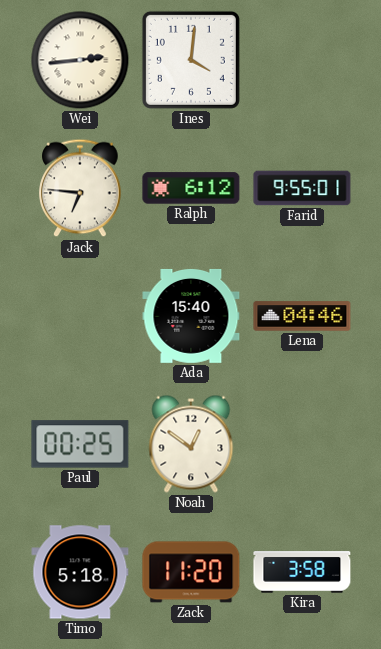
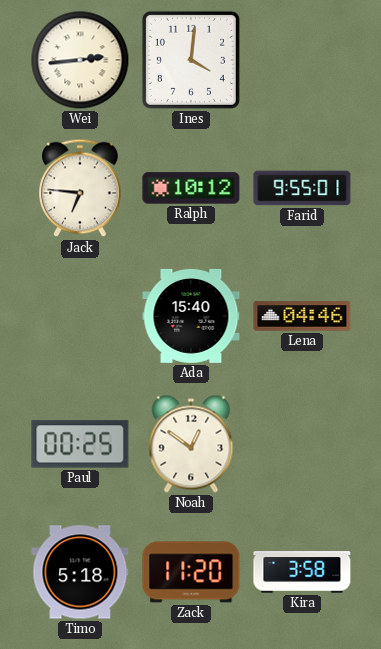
Ralph: 6:12 -> 10:12
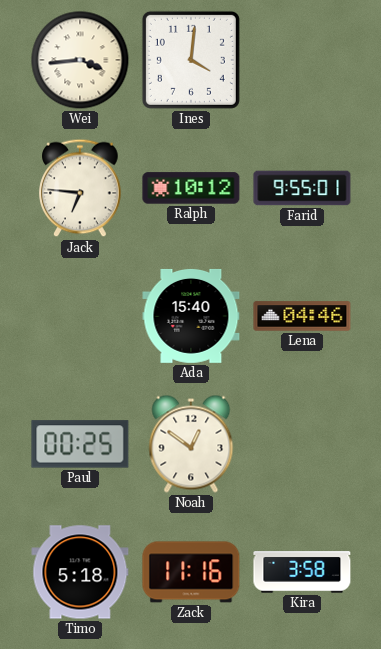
Wei: 2:44 -> 3:44
Zack: 11:20 -> 11:16
